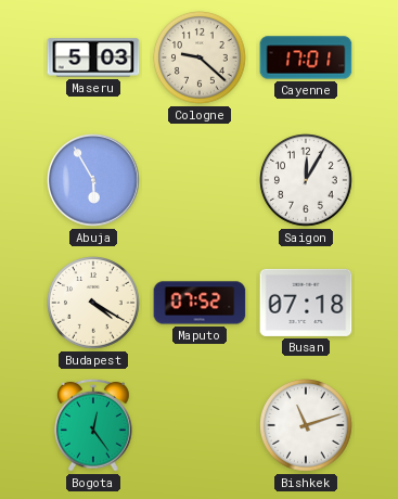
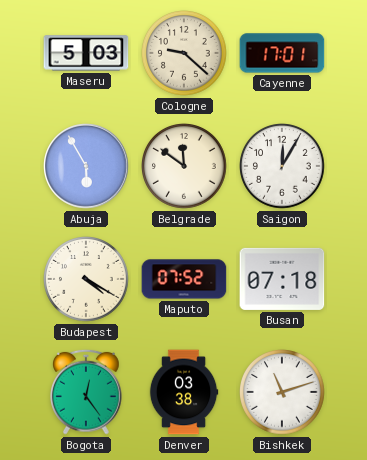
Belgrade: none -> 11:51
Denver: none -> 03:38
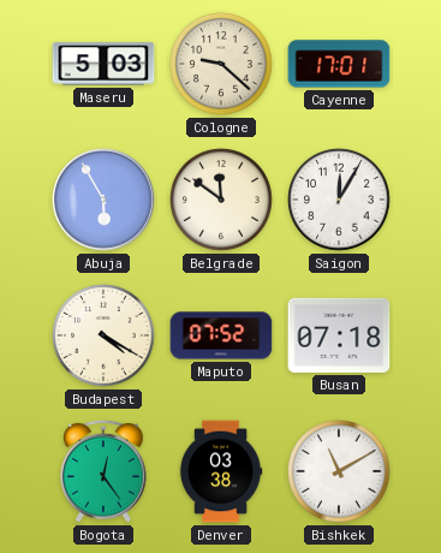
Bishkek: 11:12 -> 11:10
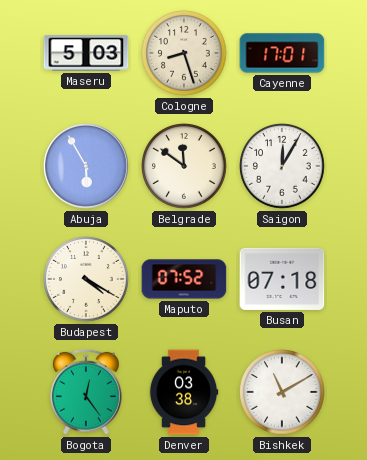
Cologne: 9:22 -> 8:27
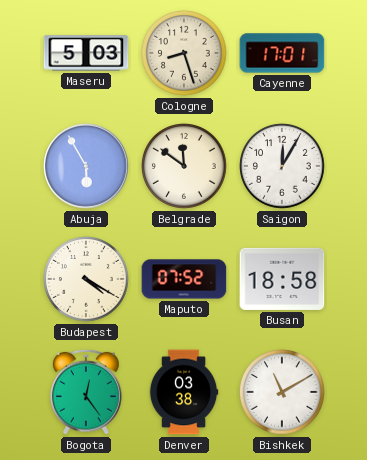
Busan: 07:18 -> 18:58
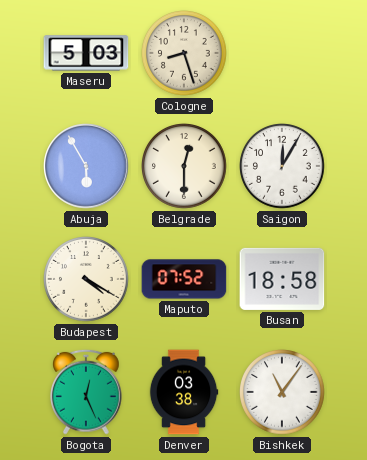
Cayenne: 17:01 -> none
Belgrade: 11:51 -> 12:30
Bogota: 12:24 -> 12:26
Bishkek: 11:10 -> 11:06
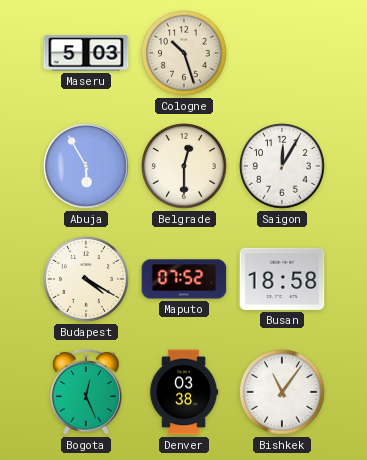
Cologne: 8:27 -> 10:27
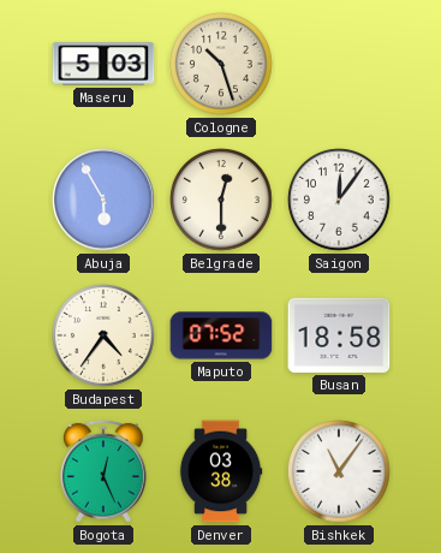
Saigon: 12:05 -> 12:06
Budapest: 4:20 -> 4:36
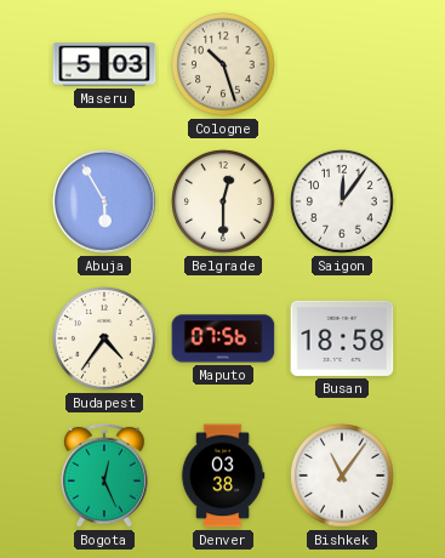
Maputo: 07:52 -> 07:56
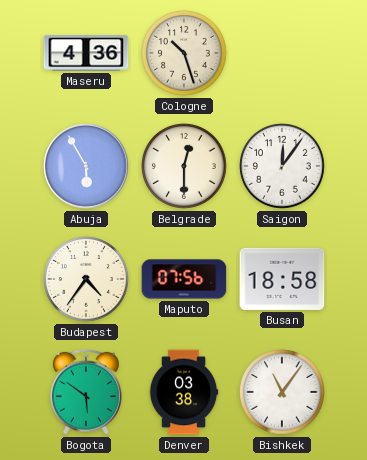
Maseru: 5:03 -> 4:36
Bogota: 12:26 -> 5:51
